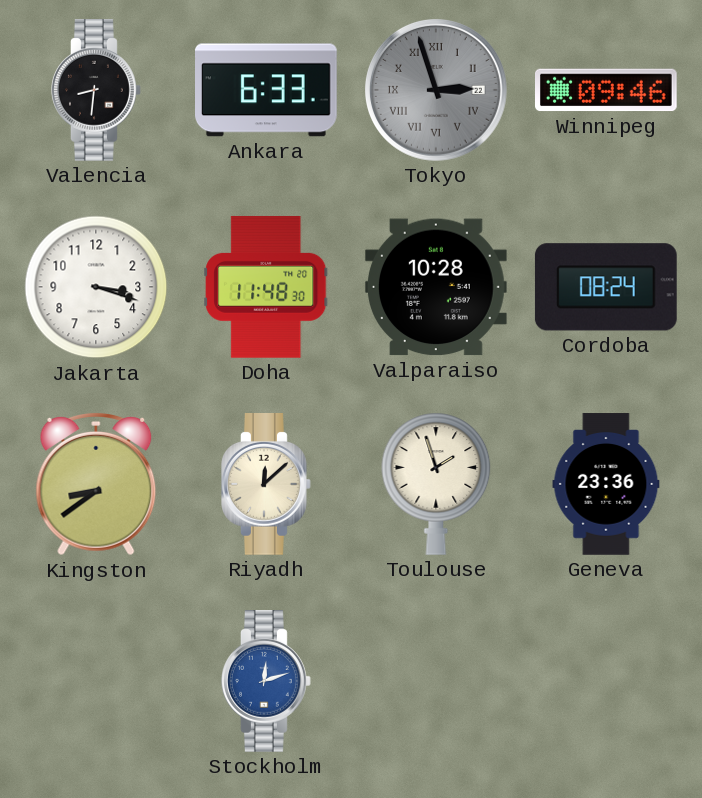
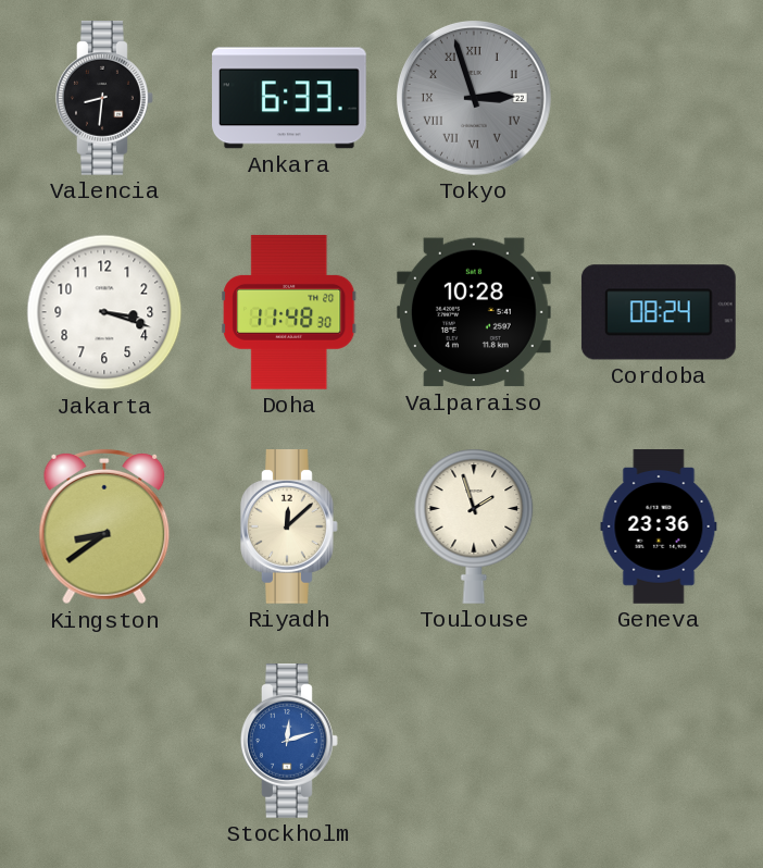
Winnipeg: 09:46 -> none
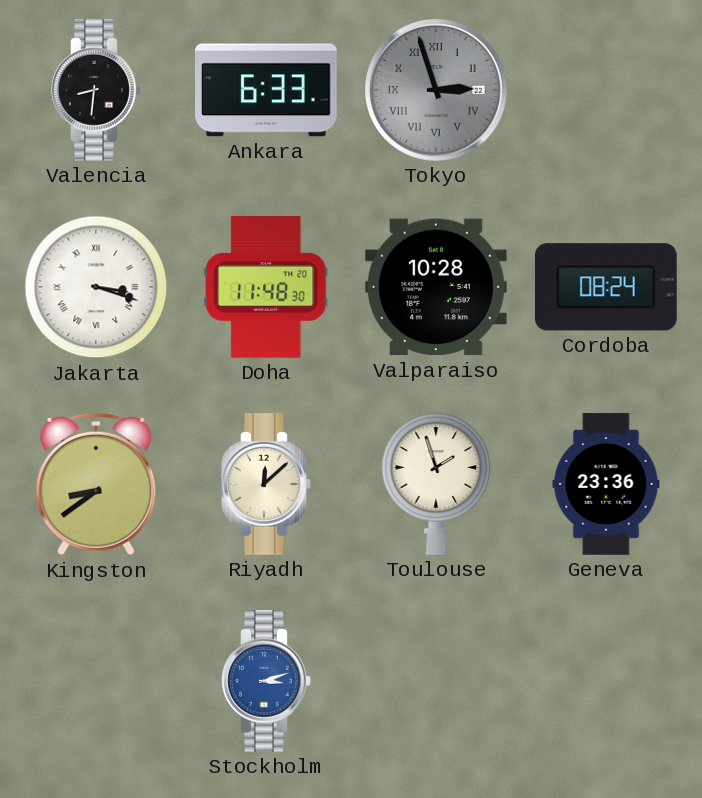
Jakarta numerals: Arabic -> Roman
Stockholm: 12:12 -> 3:12
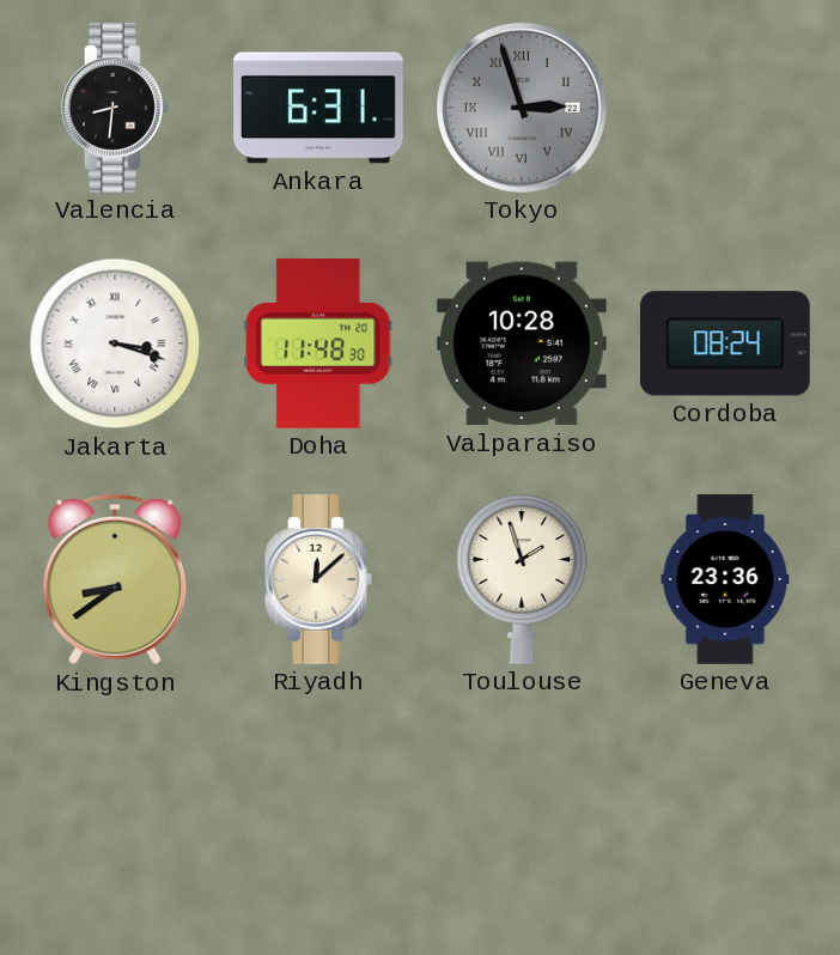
Ankara: 6:33 -> 6:31
Stockholm: 3:12 -> none
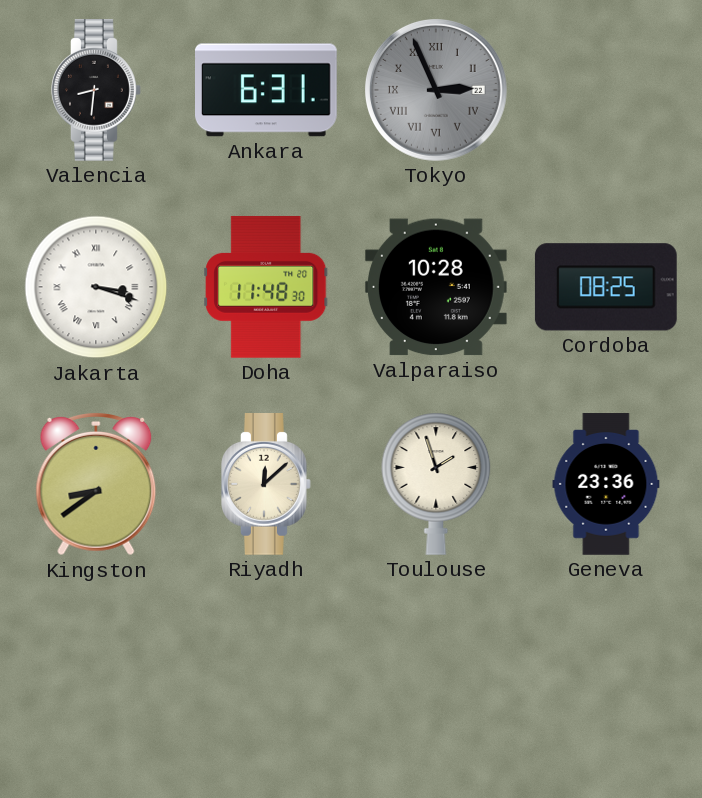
Tokyo: 2:57 -> 2:56
Cordoba: 08:24 -> 08:25
